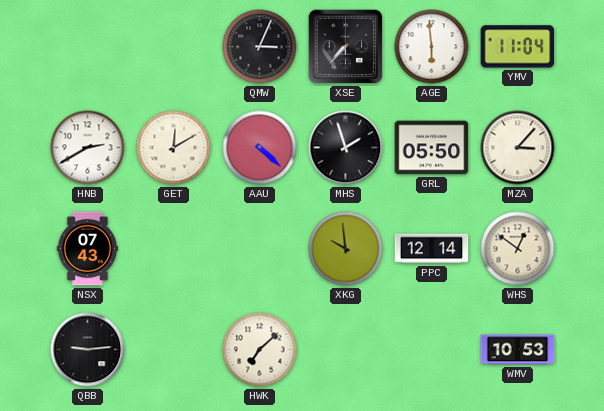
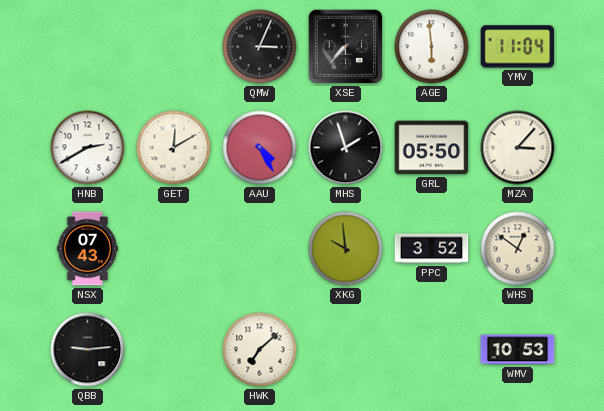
AAU: 4:22 -> 4:25
PPC: 12:14 -> 3:52
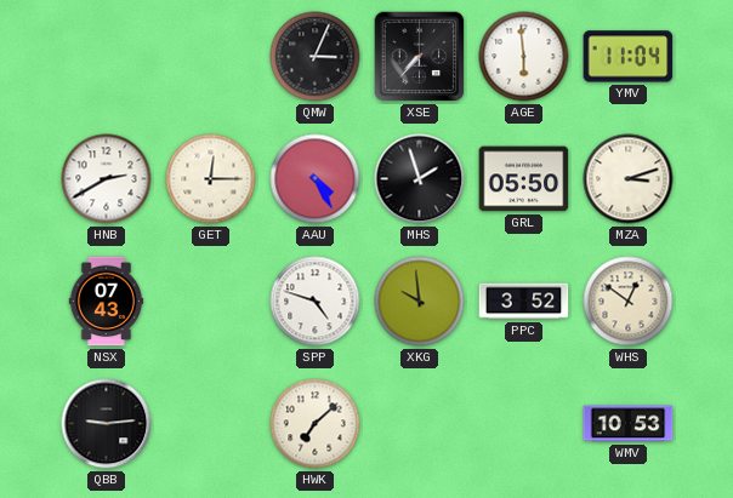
GET: 12:10 -> 12:15
MZA: 3:07 -> 3:12
SPP: none -> 4:48
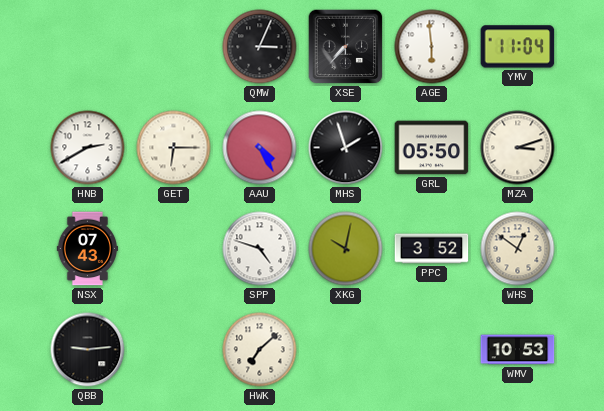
GET: 12:15 -> 6:15
XKG: 9:59 -> 10:02
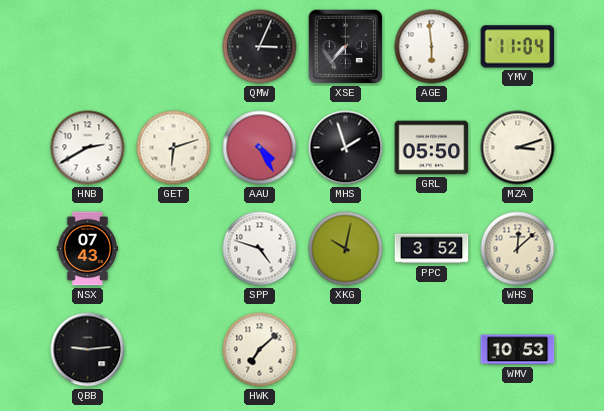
GET: 6:15 -> 6:12
WHS: 12:51 -> 12:08
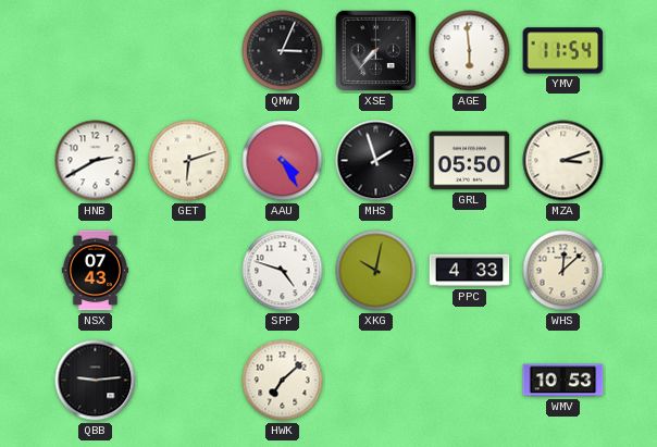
YMV: 11:04 -> 11:54
PPC: 3:52 -> 4:33
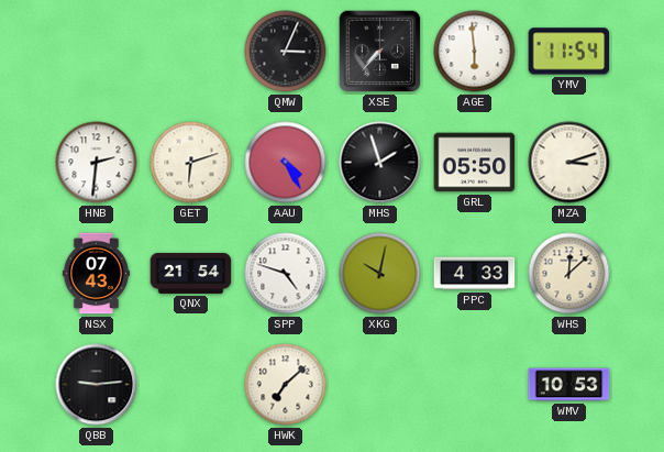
HNB: 2:40 -> 2:31
QNX: none -> 21:54
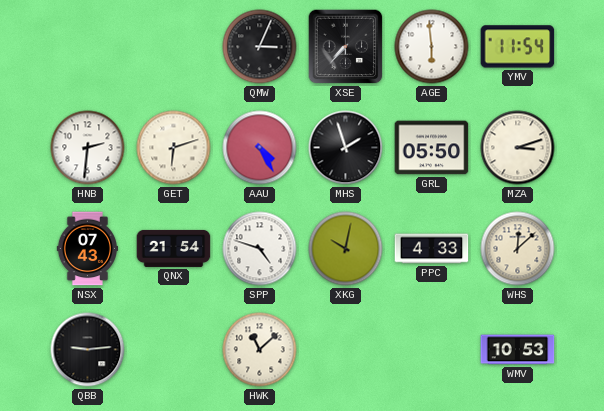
HWK: 7:08 -> 11:08
